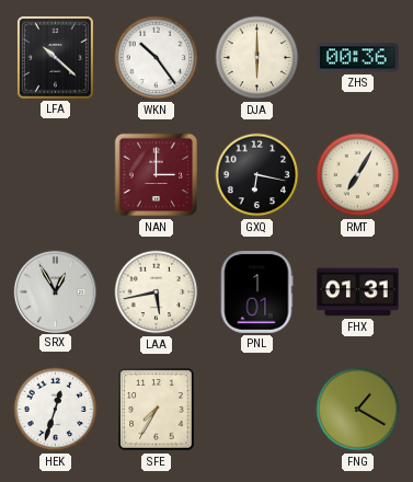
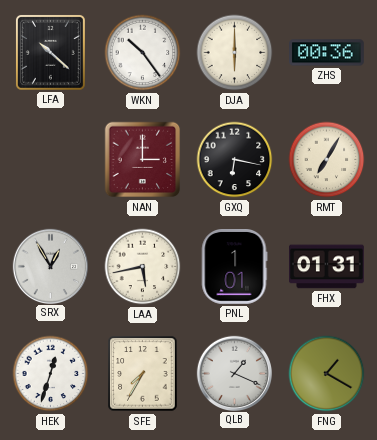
QLB: none -> 1:19
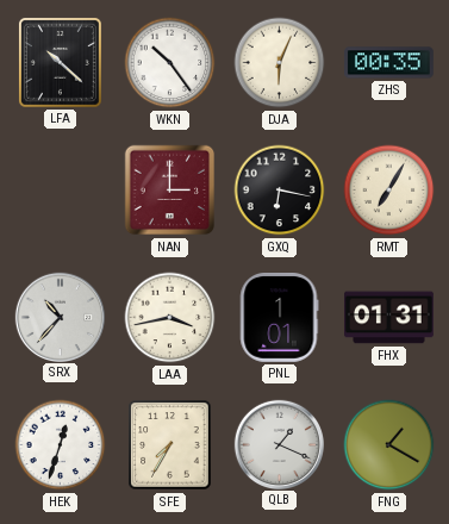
DJA: 6:00 -> 6:04
ZHS: 00:36 -> 00:35
SRX: 12:55 -> 10:37
LAA: 5:43 -> 3:43
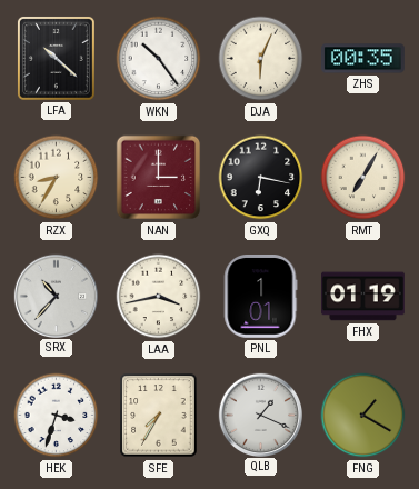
RZX: none -> 8:35
FHX: 01:31 -> 01:19
HEK: 12:33 -> 3:33
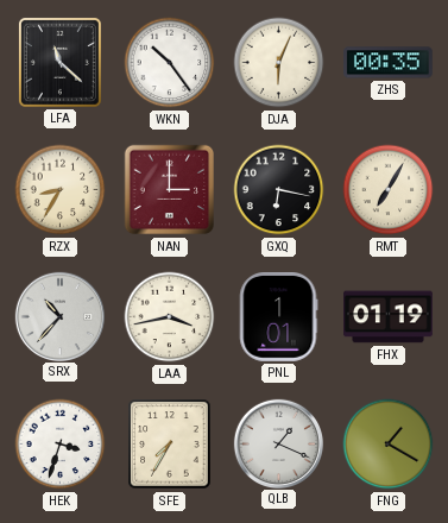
LFA: 10:22 -> 11:22
